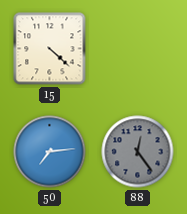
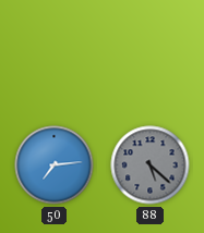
15: 4:22 -> none
88: 12:24 -> 5:22
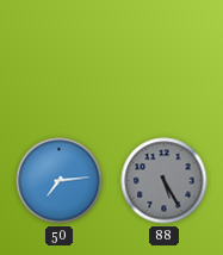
88: 5:22 -> 5:25
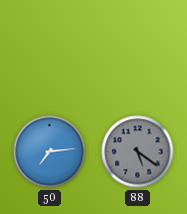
88: 5:25 -> 5:21
